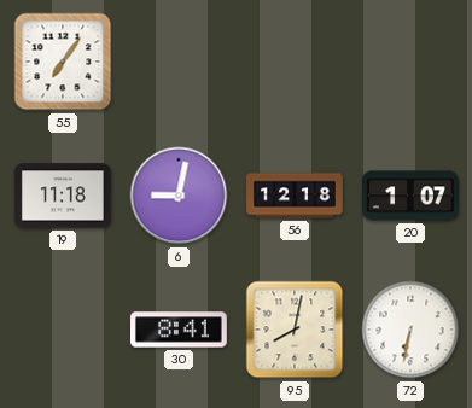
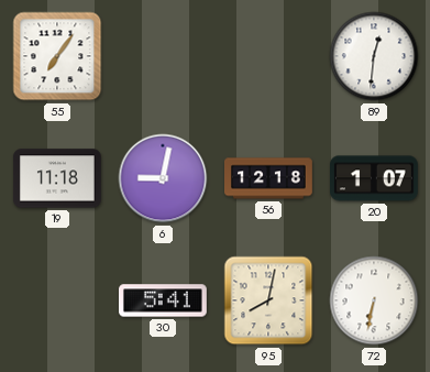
89: none -> 12:31
30: 8:41 -> 5:41
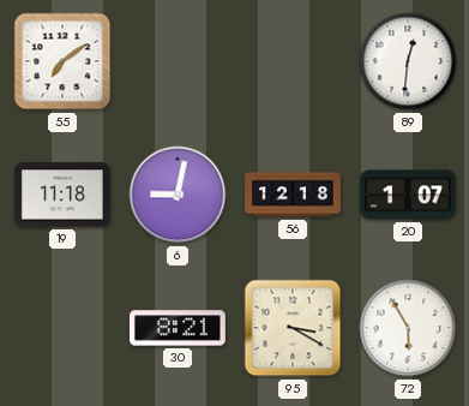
55: 7:06 -> 7:09
30: 5:41 -> 8:21
95: 8:02 -> 3:20
72: 6:32 -> 5:55
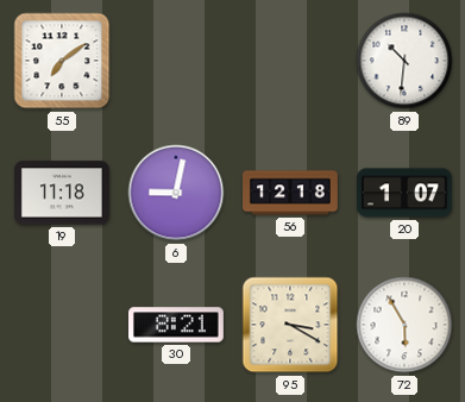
89: 12:31 -> 10:31
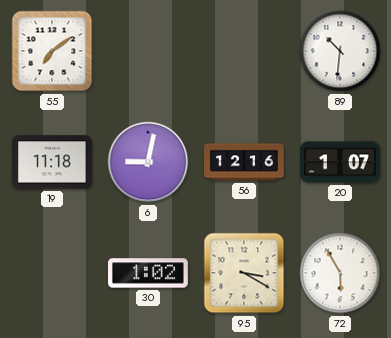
56: 12:18 -> 12:16
30: 8:21 -> 1:02
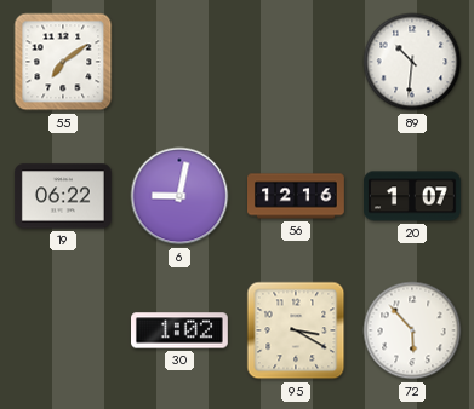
19: 11:18 -> 06:22
72: 5:55 -> 5:53
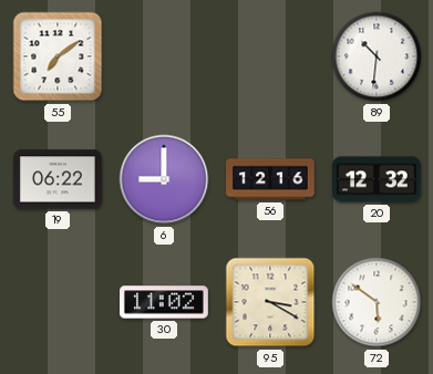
6: 9:02 -> 9:00
20: 1:07 -> 12:32
30: 1:02 -> 11:02
72: 5:53 -> 5:51
